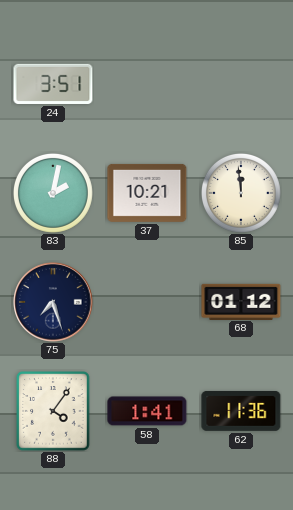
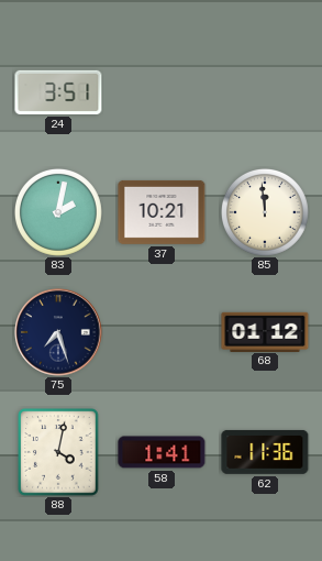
88: 4:06 -> 4:02
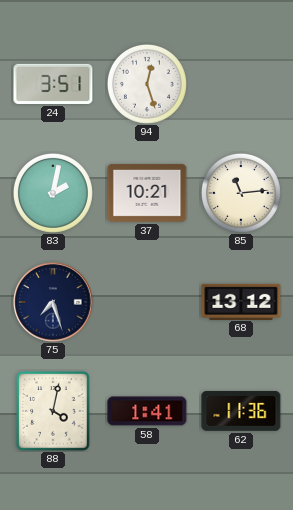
94: none -> 12:27
85: 11:59 -> 11:14
68: 01:12 -> 13:12
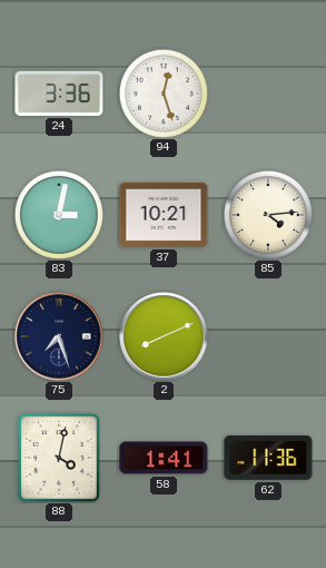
24: 3:51 -> 3:36
83: 2:02 -> 3:02
85: 11:14 -> 4:14
2: none -> 8:11
68: 13:12 -> none
